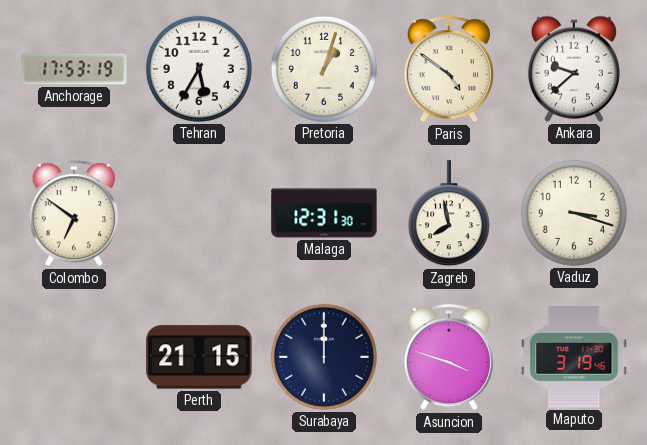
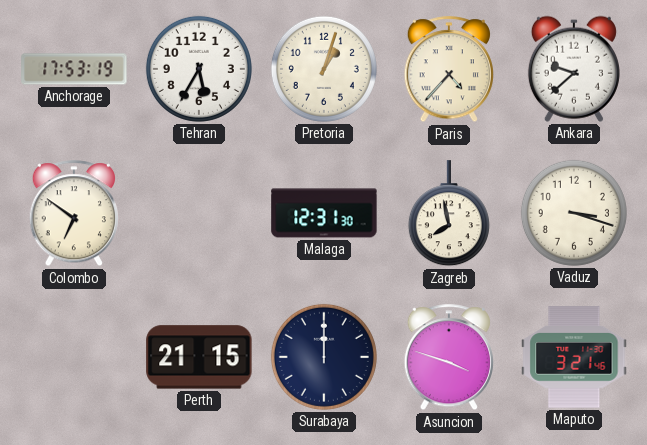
Paris: 4:51 -> 4:37
Maputo: 3:19 -> 3:21
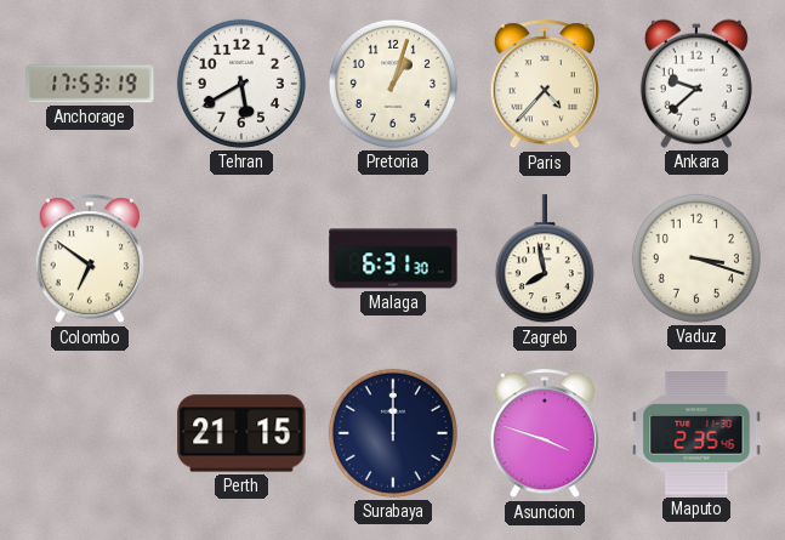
Tehran: 5:35 -> 5:40
Malaga: 12:31 -> 6:31
Maputo: 3:21 -> 2:35
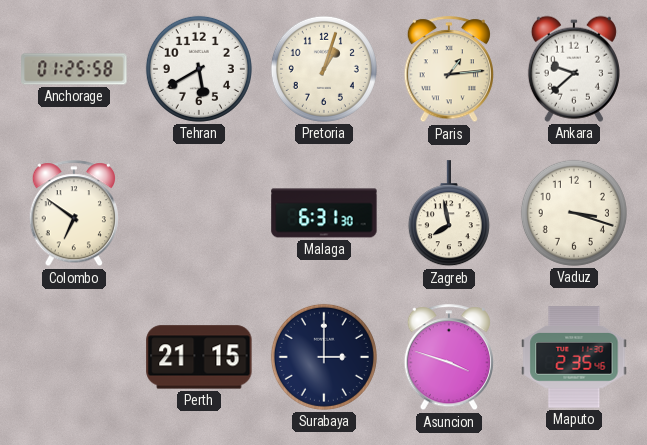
Anchorage: 17:53 -> 01:25
Paris: 4:37 -> 1:14
Surabaya: 12:00 -> 3:00
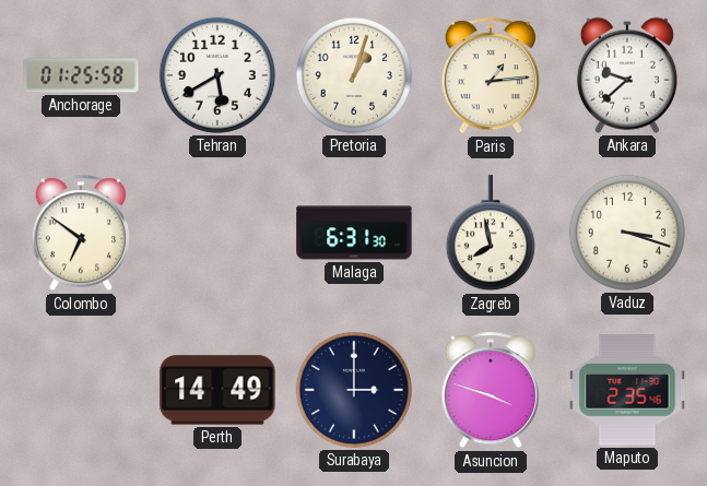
Perth: 21:15 -> 14:49
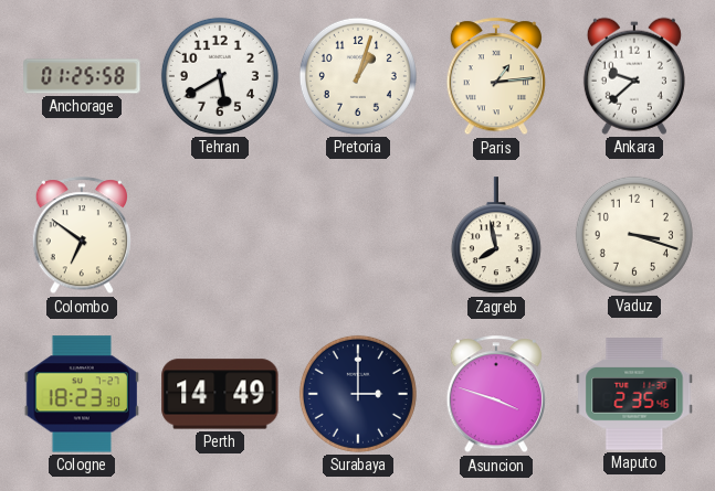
Malaga: 6:31 -> none
Cologne: none -> 18:23
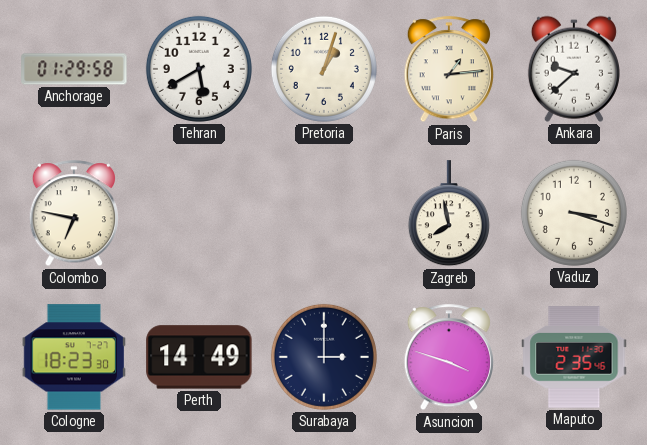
Anchorage: 01:25 -> 01:29
Colombo: 6:51 -> 6:47
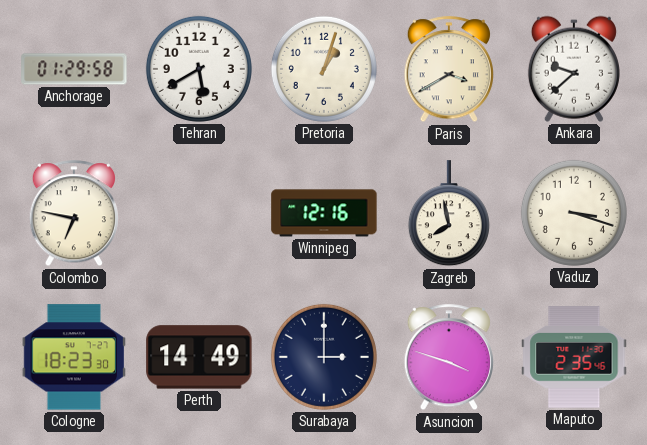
Paris: 1:14 -> 3:40
Winnipeg: none -> 12:16
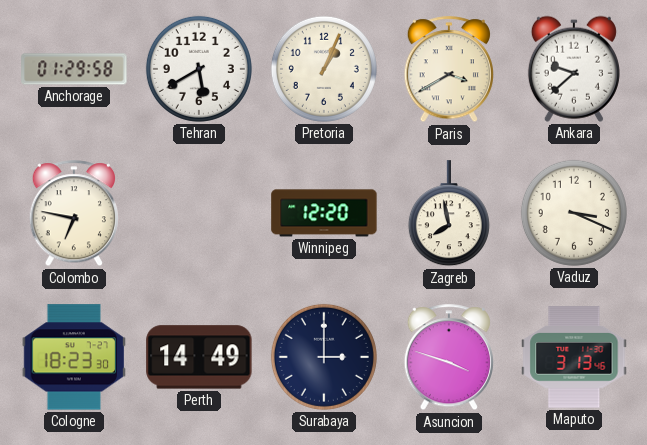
Pretoria: 1:03 -> 1:04
Winnipeg: 12:16 -> 12:20
Vaduz: 3:18 -> 3:19
Maputo: 2:35 -> 3:13
